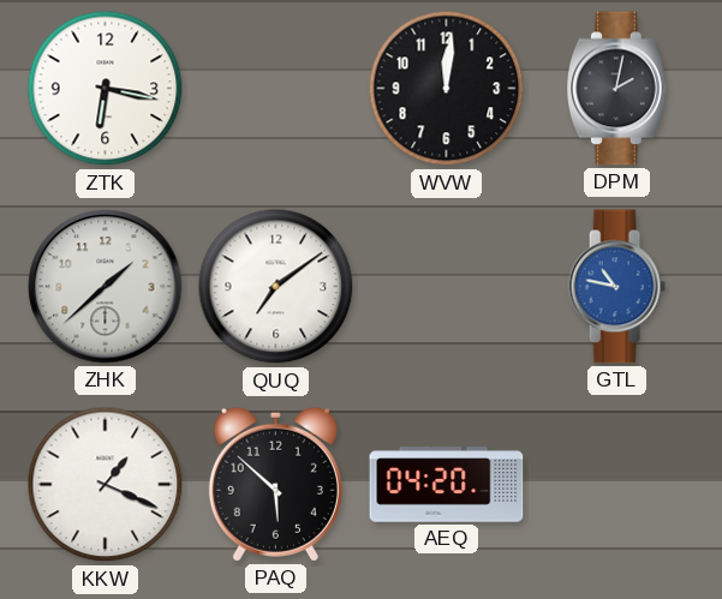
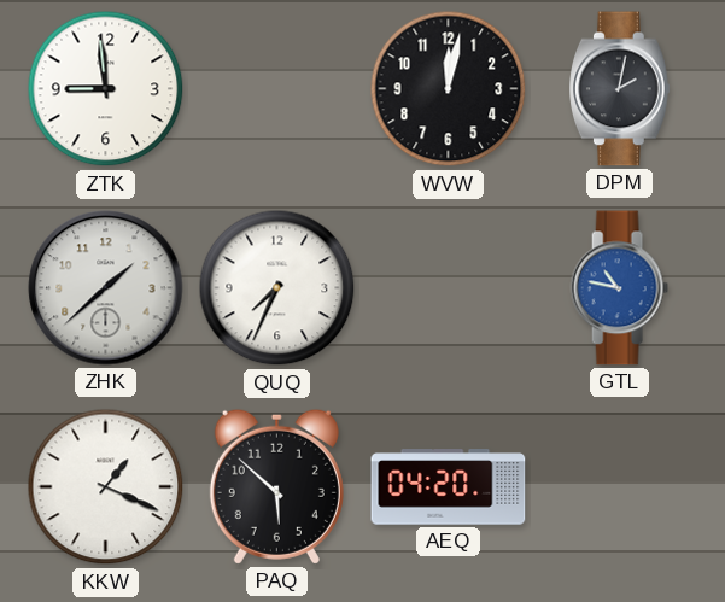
ZTK: 6:17 -> 8:59
WVW: 12:01 -> 12:02
QUQ: 7:09 -> 7:34
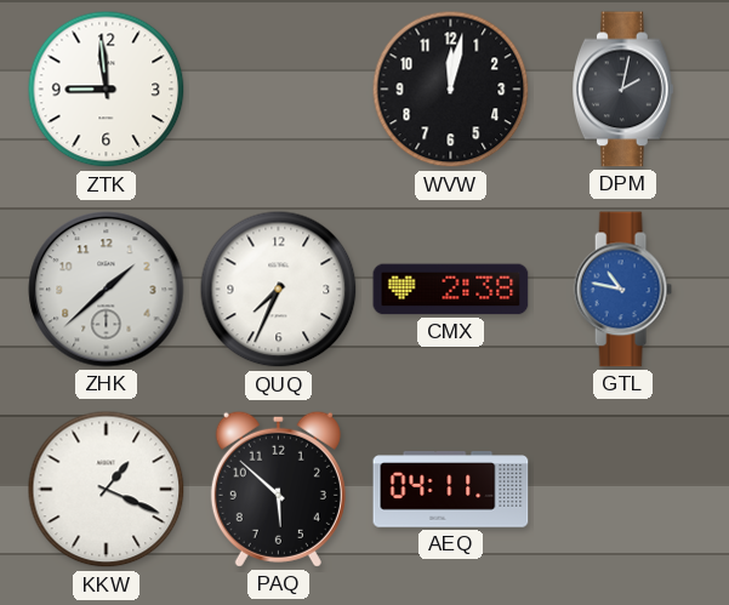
CMX: none -> 2:38
AEQ: 04:20 -> 04:11
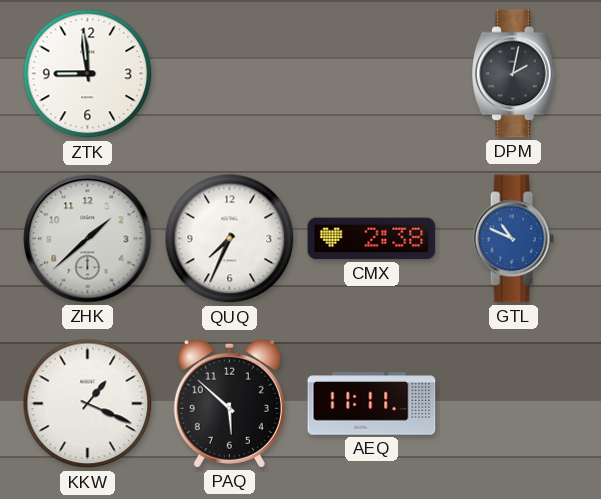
WVW: 12:02 -> none
GTL: 10:47 -> 10:49
AEQ: 04:11 -> 11:11
